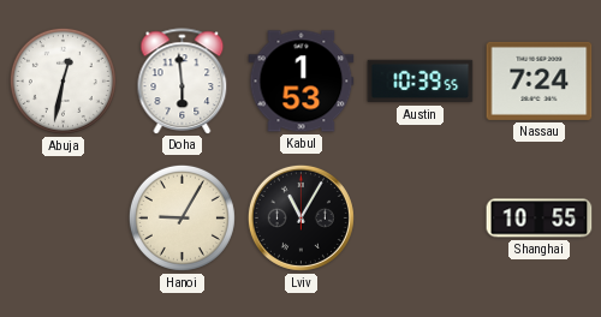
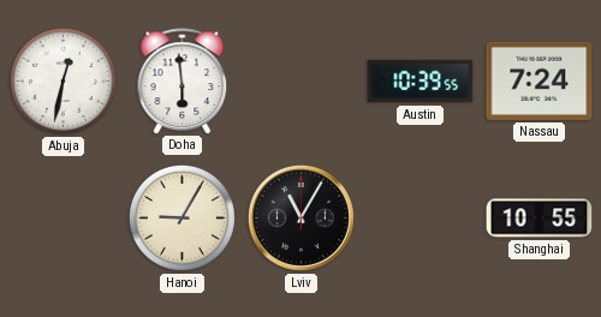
Kabul: 1:53 -> none
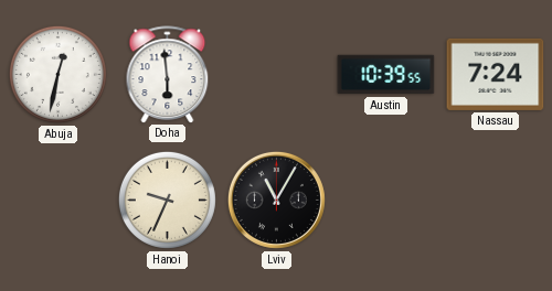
Hanoi: 9:05 -> 9:34
Shanghai: 10:55 -> none
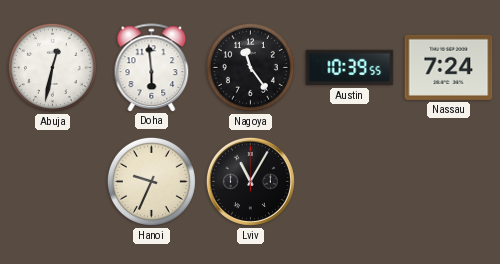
Nagoya: none -> 11:24
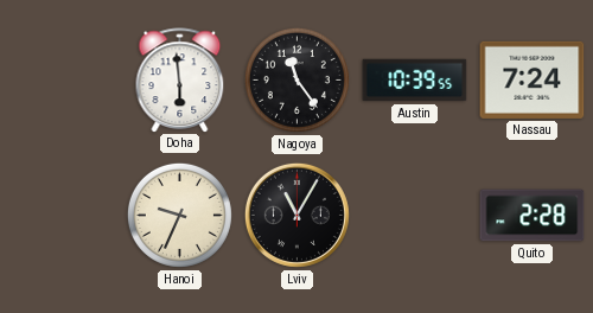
Abuja: 12:32 -> none
Quito: none -> 2:28
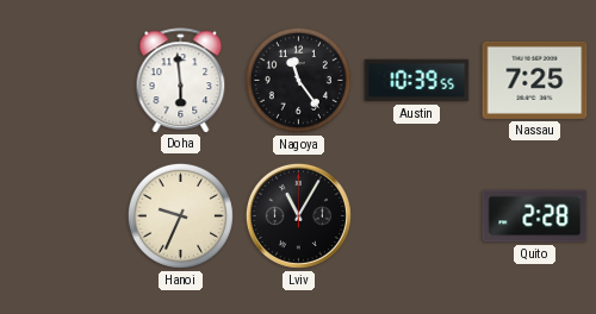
Nassau: 7:24 -> 7:25
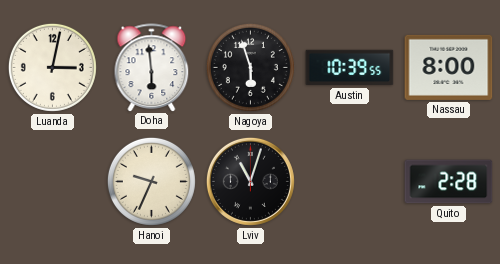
Luanda: none -> 3:02
Nagoya: 11:24 -> 5:57
Nassau: 7:25 -> 8:00
Lviv: 11:05 -> 11:03
